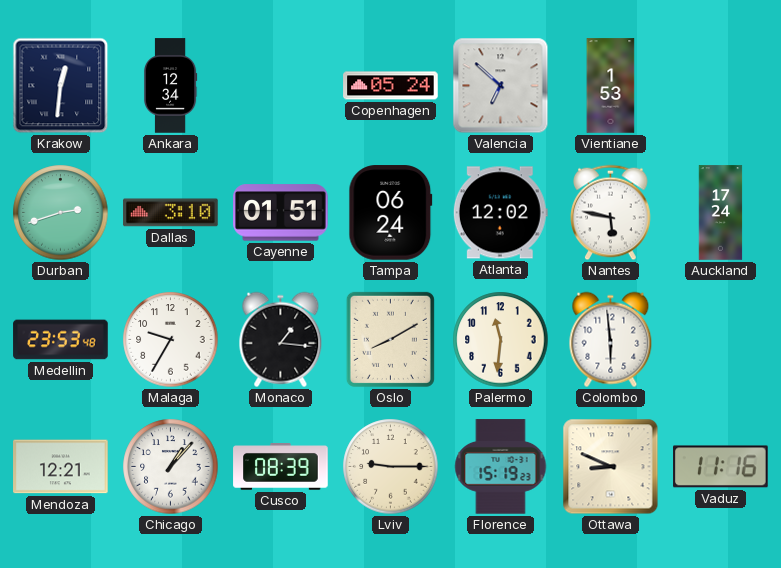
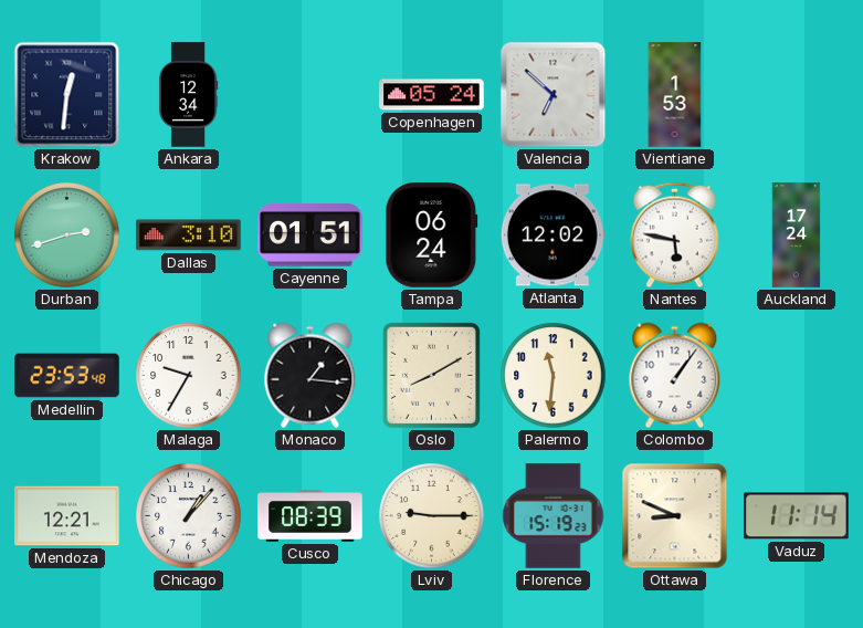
Colombo: 5:59 -> 1:06
Vaduz: 11:16 -> 11:14
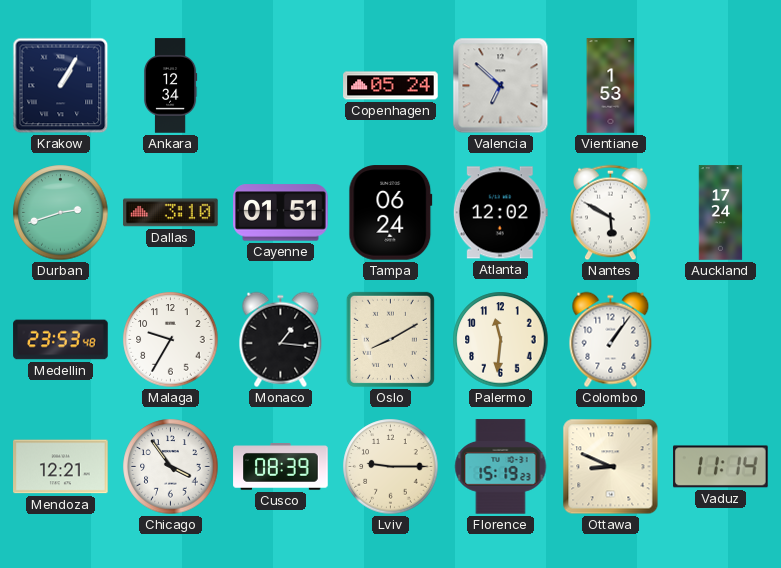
Krakow: 12:31 -> 1:05
Nantes: 5:47 -> 5:50
Chicago: 1:07 -> 3:54
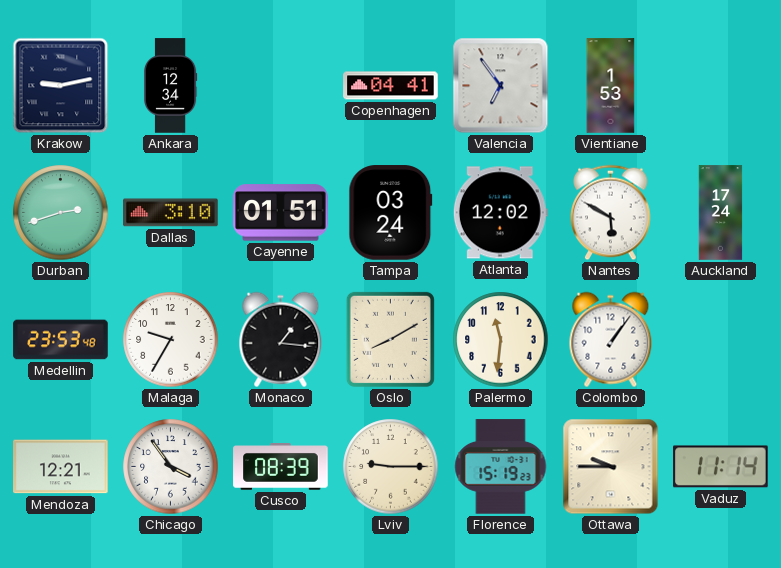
Krakow: 1:05 -> 9:13
Copenhagen: 05:24 -> 04:41
Valencia: 6:52 -> 6:54
Tampa: 06:24 -> 03:24
Ottawa: 8:49 -> 9:45
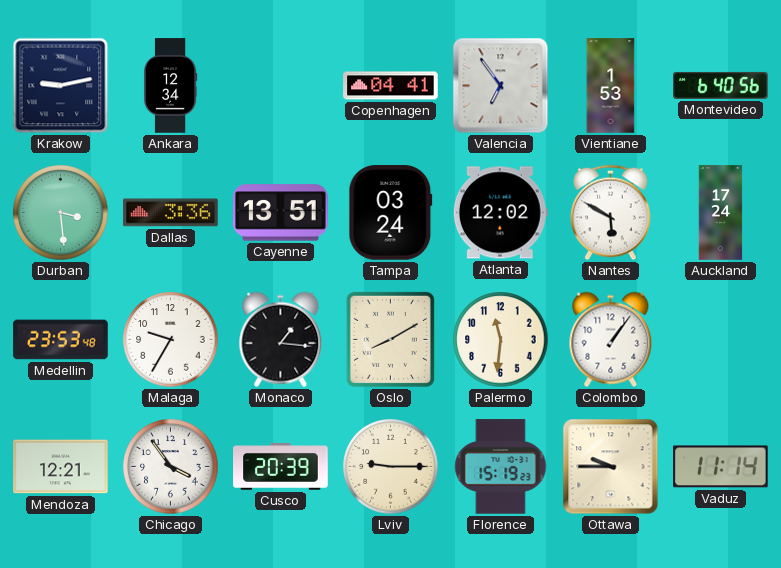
Montevideo: none -> 6:40
Durban: 2:42 -> 3:29
Dallas: 3:10 -> 3:36
Cayenne: 01:51 -> 13:51
Cusco: 08:39 -> 20:39
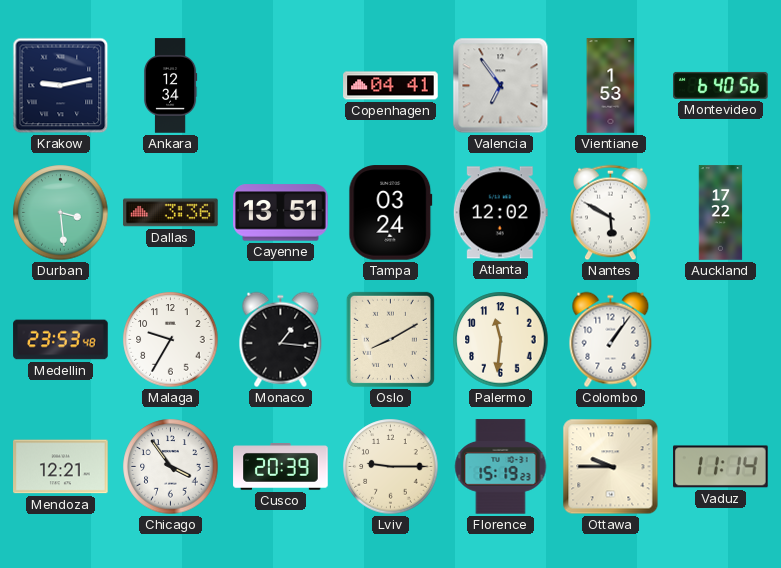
Auckland: 17:24 -> 17:22
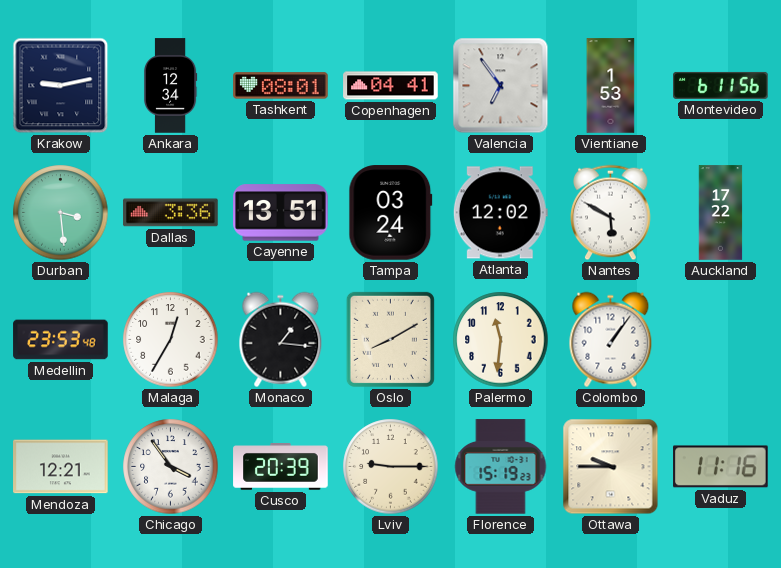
Tashkent: none -> 08:01
Montevideo: 6:40 -> 6:11
Malaga: 9:35 -> 12:35
Vaduz: 11:14 -> 11:16
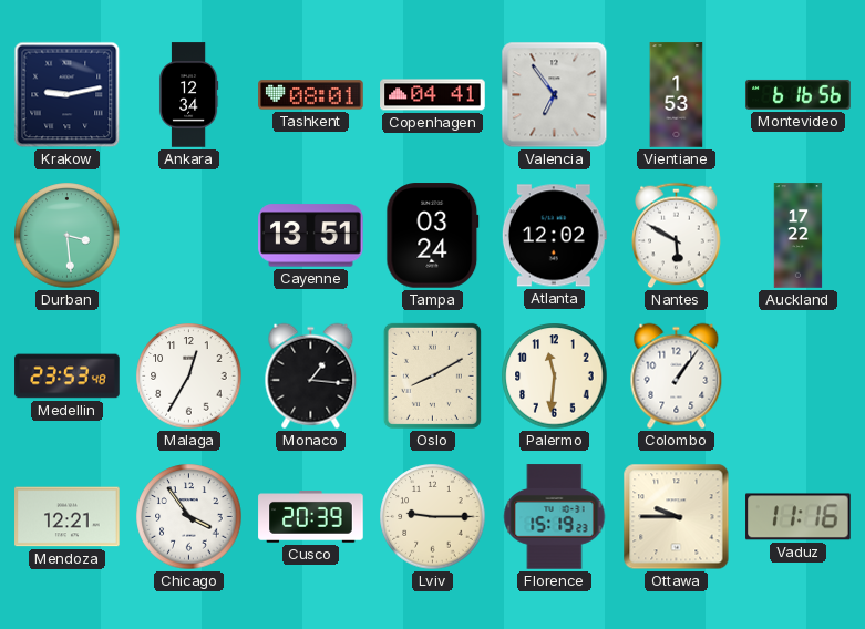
Montevideo: 6:11 -> 6:16
Dallas: 3:36 -> none
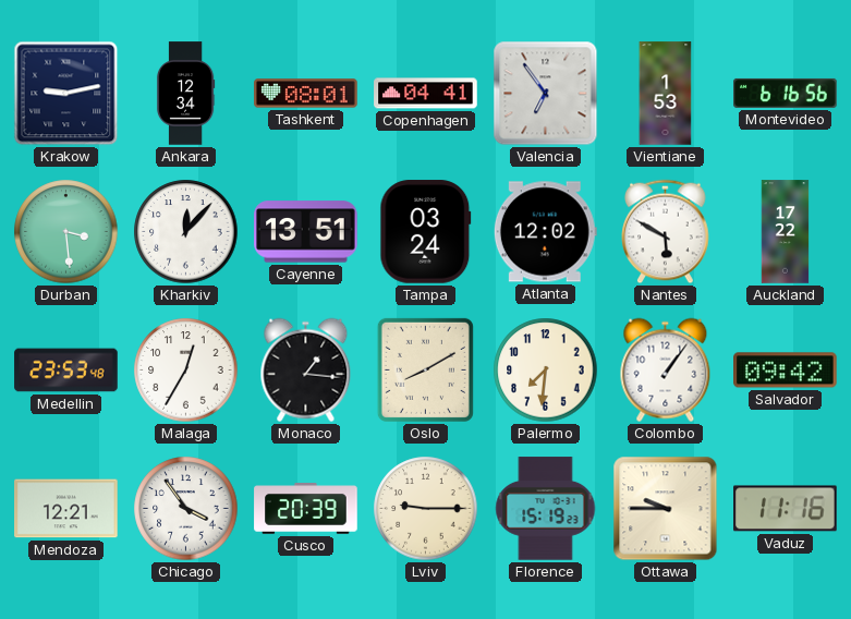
Kharkiv: none -> 12:07
Palermo: 11:31 -> 7:31
Salvador: none -> 09:42
